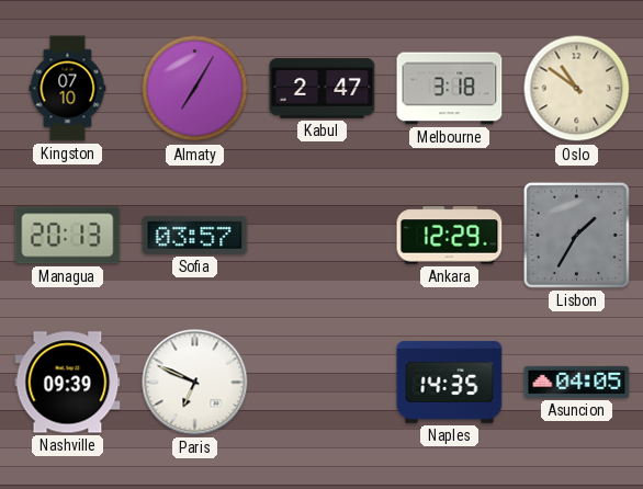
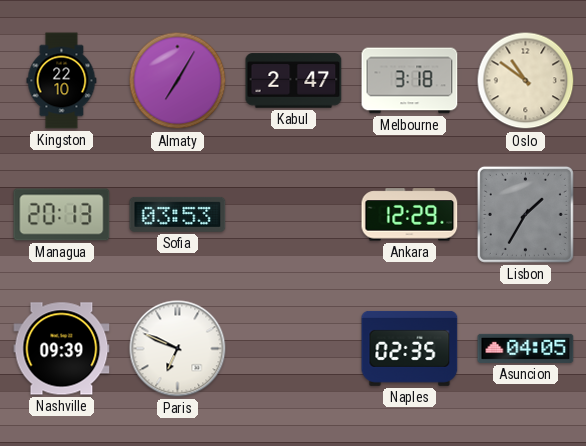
Kingston: 07:10 -> 22:10
Sofia: 03:57 -> 03:53
Naples: 14:35 -> 02:35
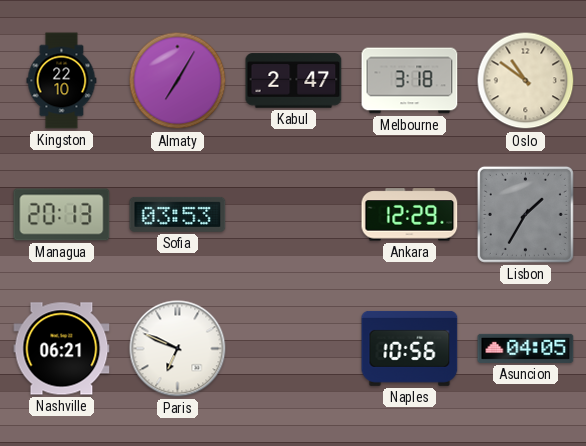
Nashville: 09:39 -> 06:21
Naples: 02:35 -> 10:56
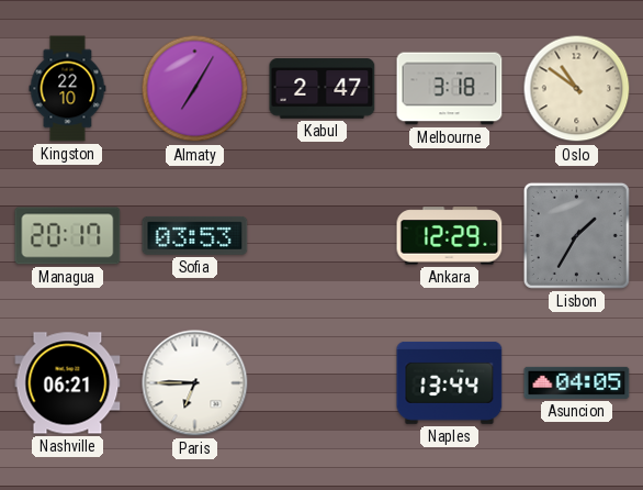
Managua: 20:13 -> 20:17
Paris: 6:49 -> 6:45
Naples: 10:56 -> 13:44
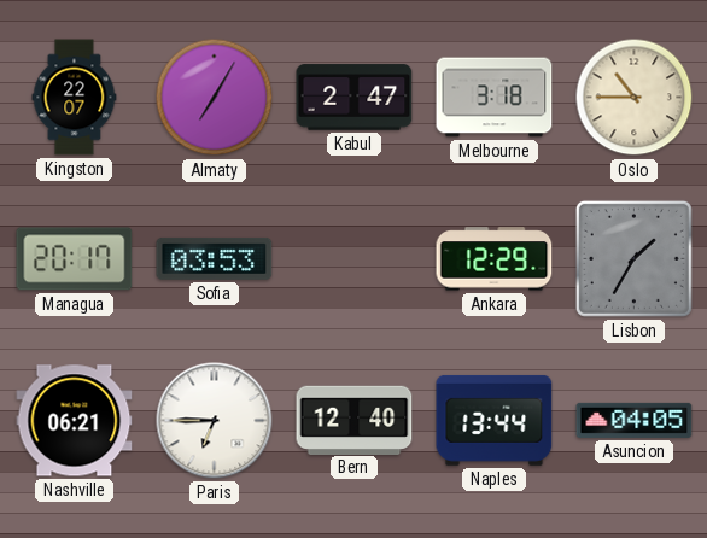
Kingston: 22:10 -> 22:07
Oslo: 10:51 -> 10:45
Bern: none -> 12:40
